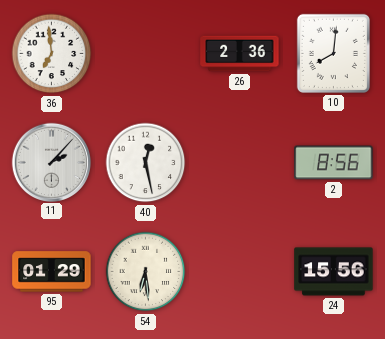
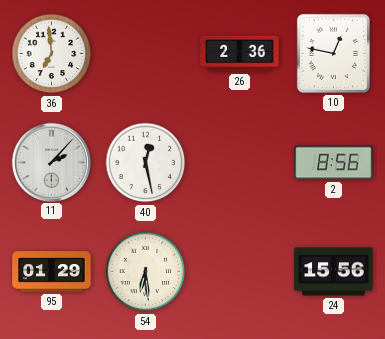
10: 8:01 -> 12:47
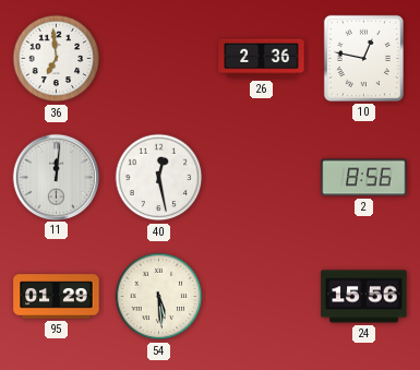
11: 2:07 -> 12:01
54: 6:29 -> 5:29
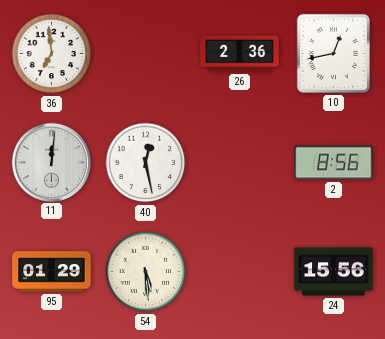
10: 12:47 -> 12:43
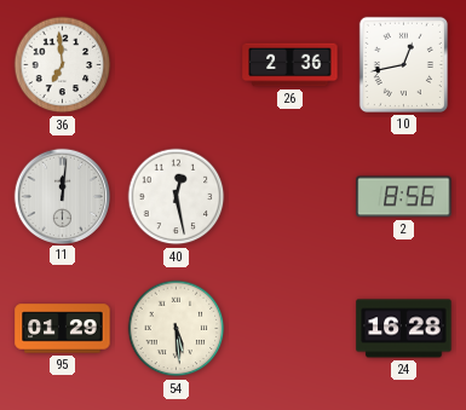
24: 15:56 -> 16:28
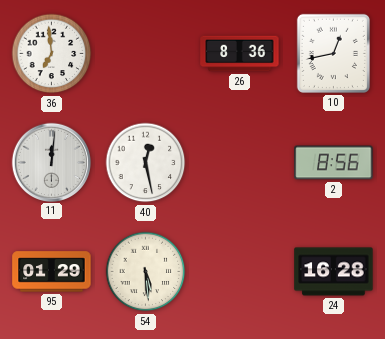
26: 2:36 -> 8:36
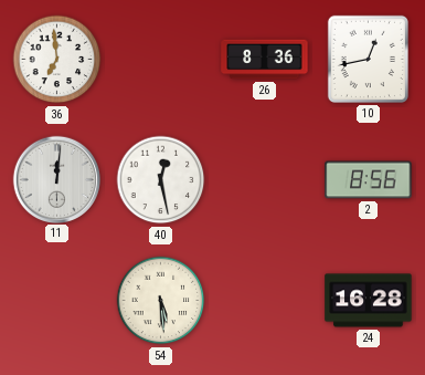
95: 01:29 -> none
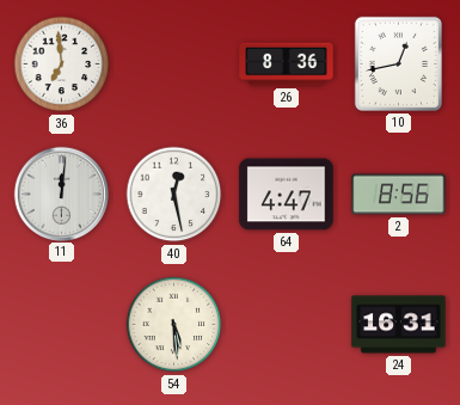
64: none -> 4:47
24: 16:28 -> 16:31
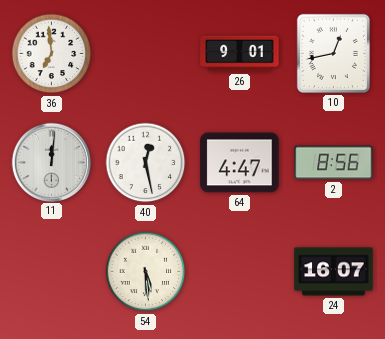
26: 8:36 -> 9:01
24: 16:31 -> 16:07
